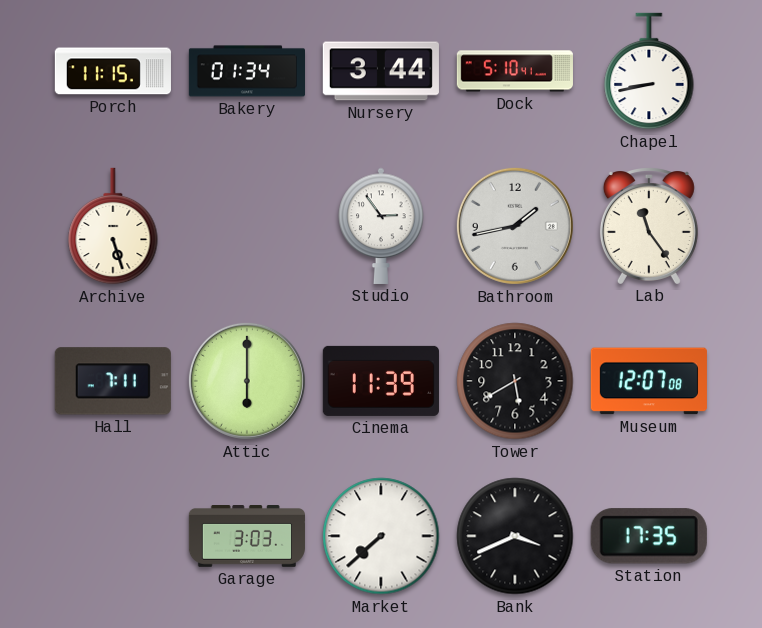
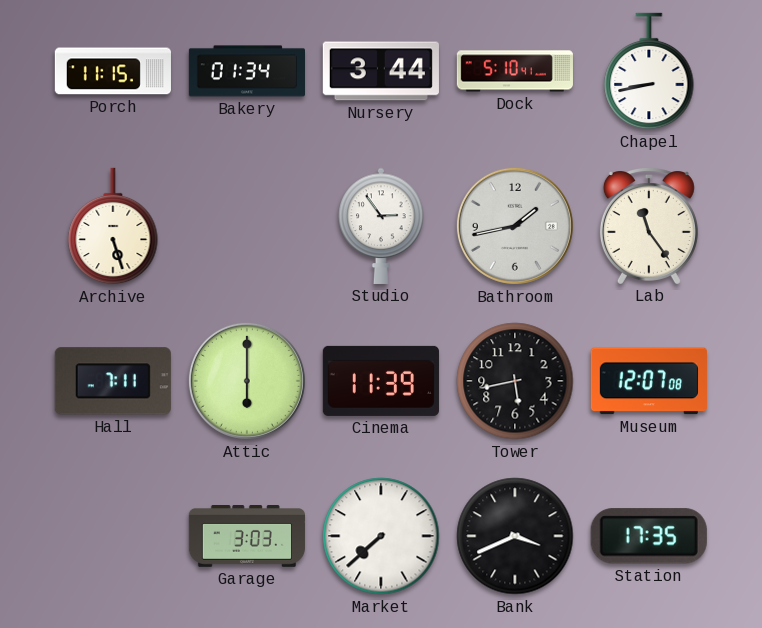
Tower: 5:40 -> 5:43
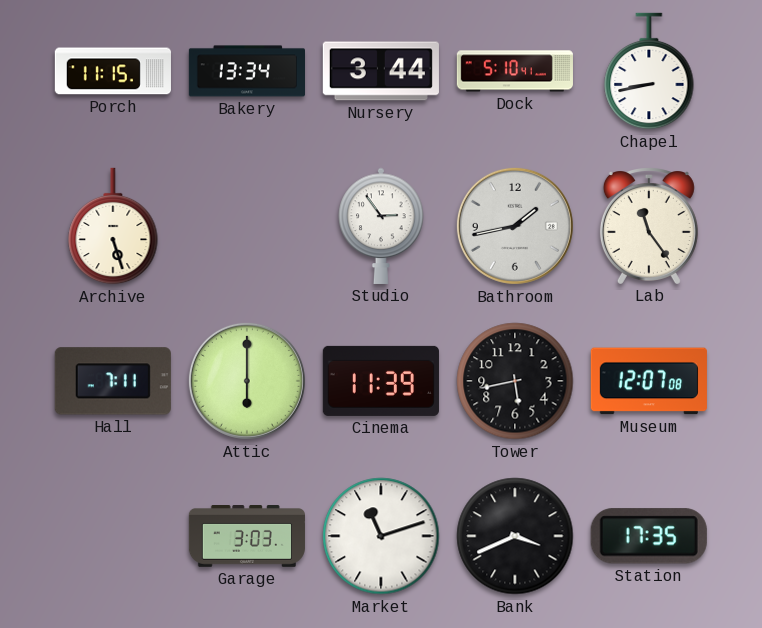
Bakery: 01:34 -> 13:34
Market: 7:38 -> 11:12
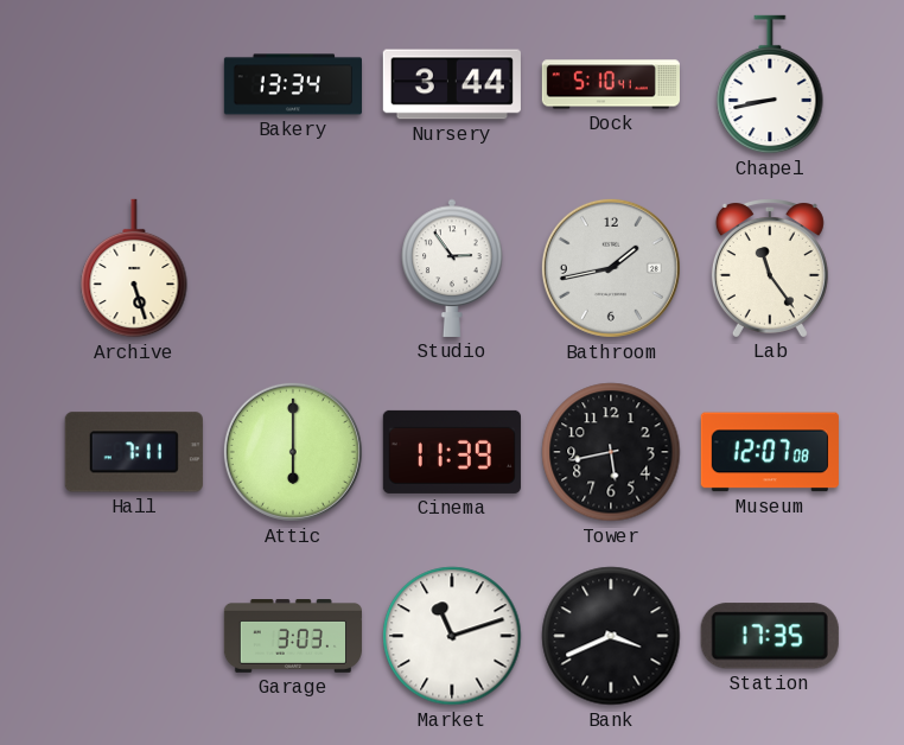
Porch: 11:15 -> none
